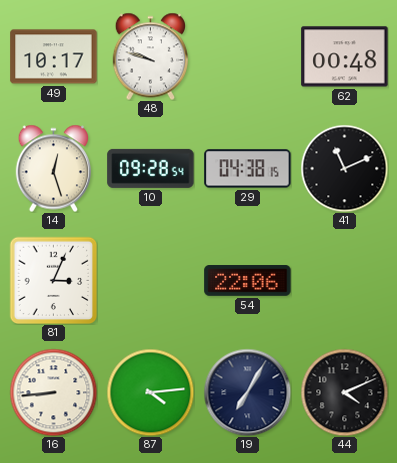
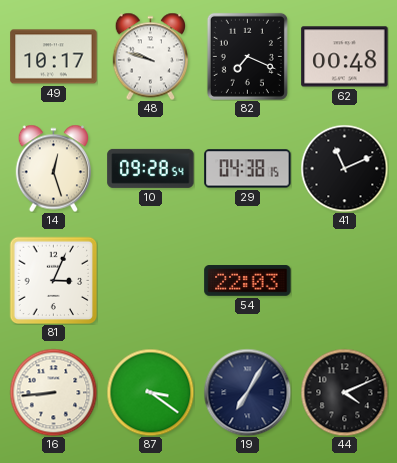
82: none -> 7:19
54: 22:06 -> 22:03
87: 4:14 -> 3:21
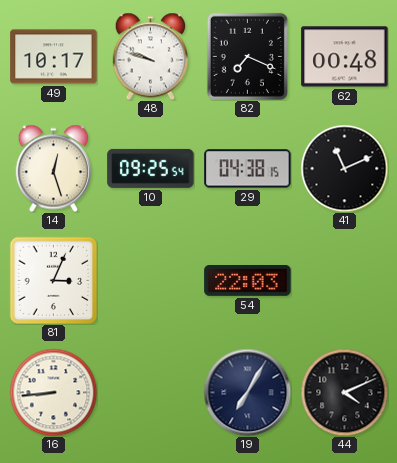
10: 09:28 -> 09:25
87: 3:21 -> none
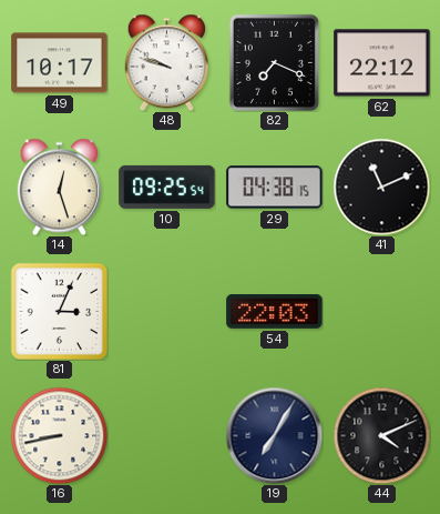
62: 00:48 -> 22:12
16: 8:44 -> 8:43
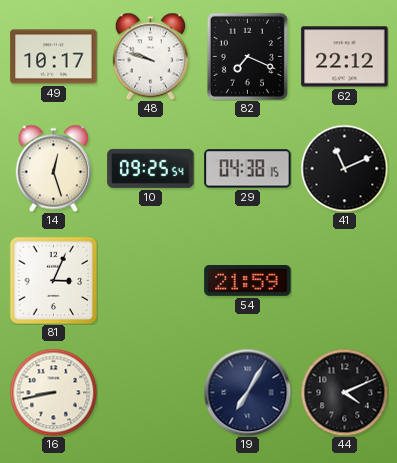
54: 22:03 -> 21:59
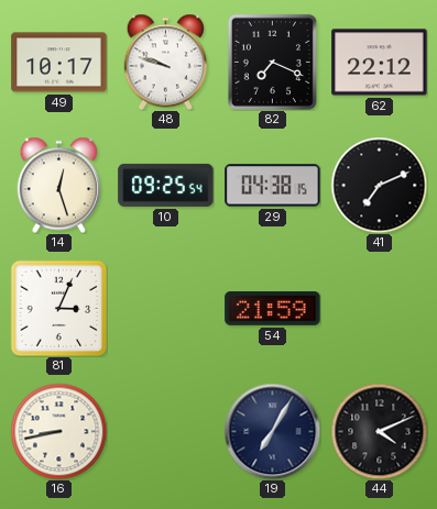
41: 11:11 -> 7:11
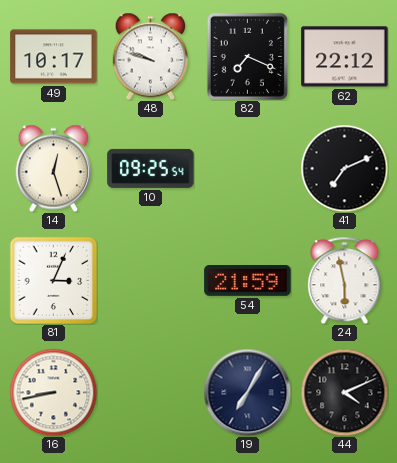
29: 04:38 -> none
24: none -> 5:58
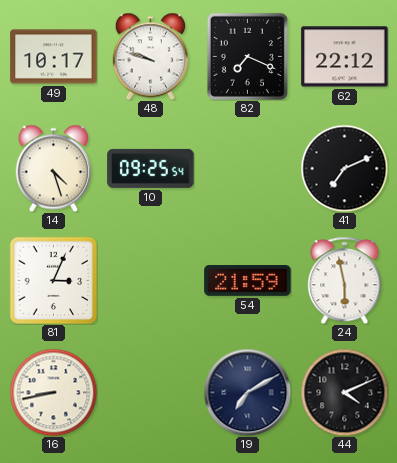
14: 12:27 -> 4:27
19: 7:05 -> 7:10
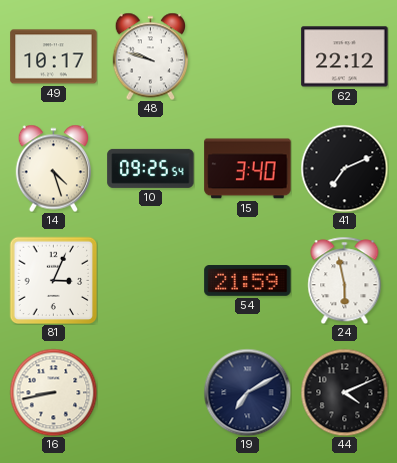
82: 7:19 -> none
15: none -> 3:40
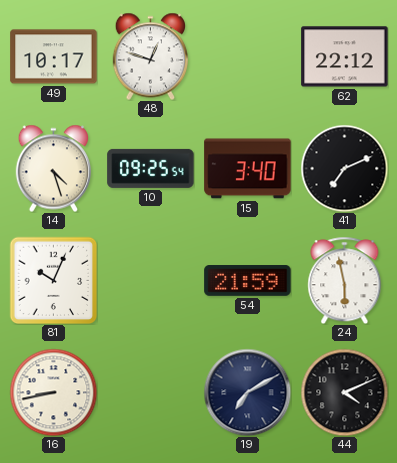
48: 9:48 -> 12:48
81: 3:04 -> 10:04
